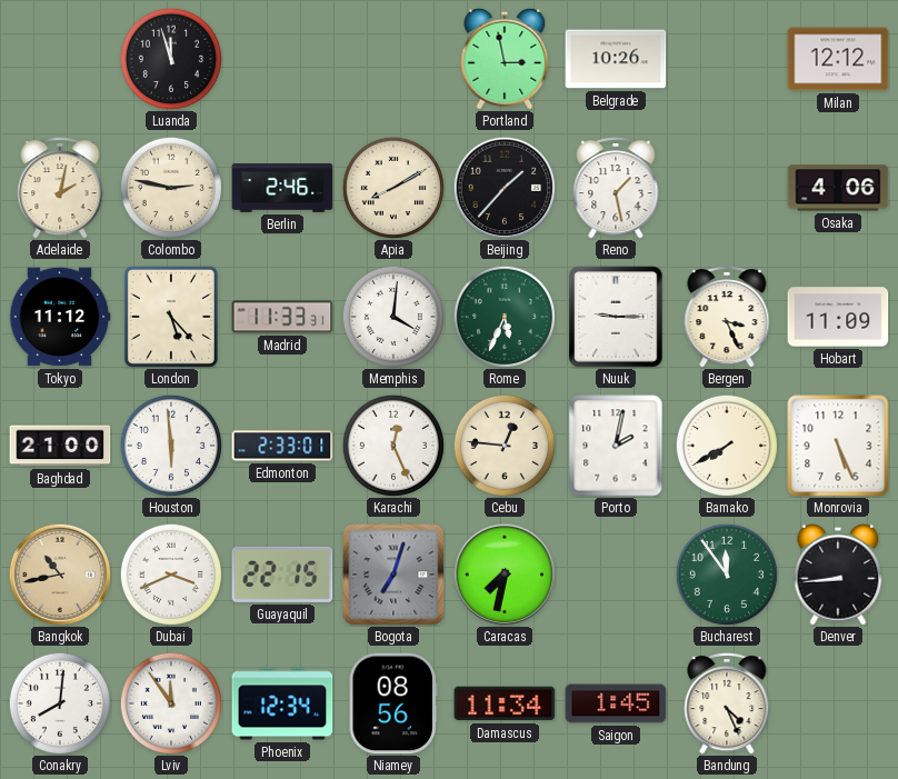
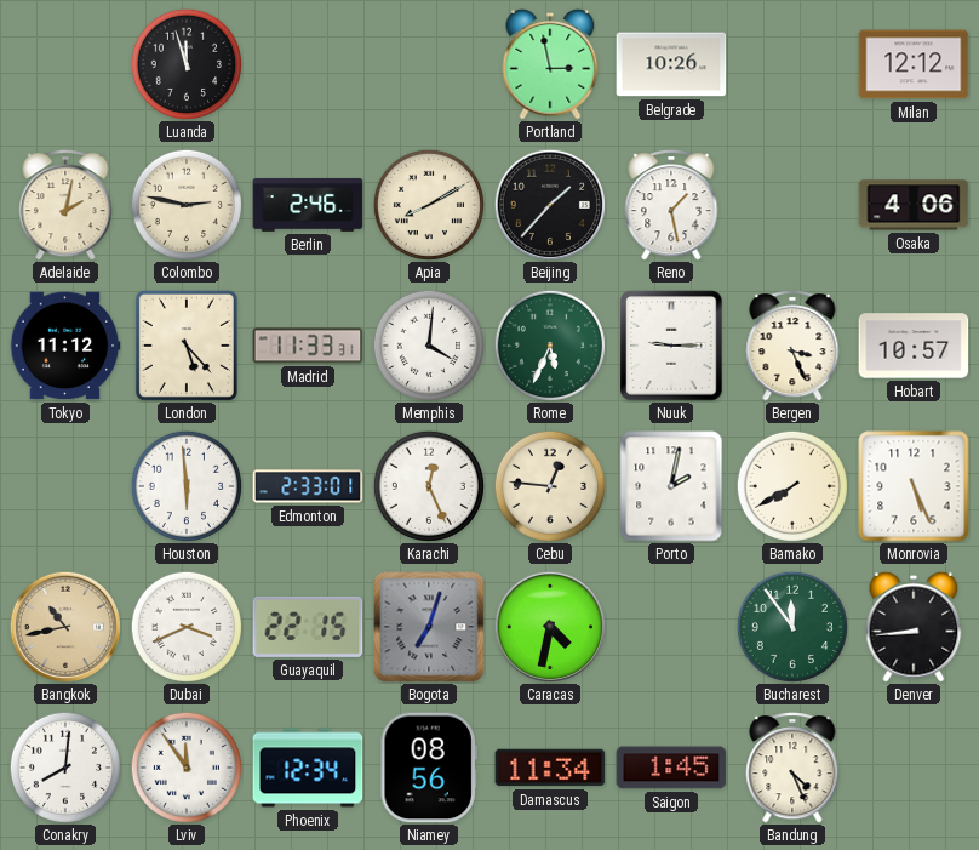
Hobart: 11:09 -> 10:57
Baghdad: 21:00 -> none
Caracas: 7:32 -> 4:32
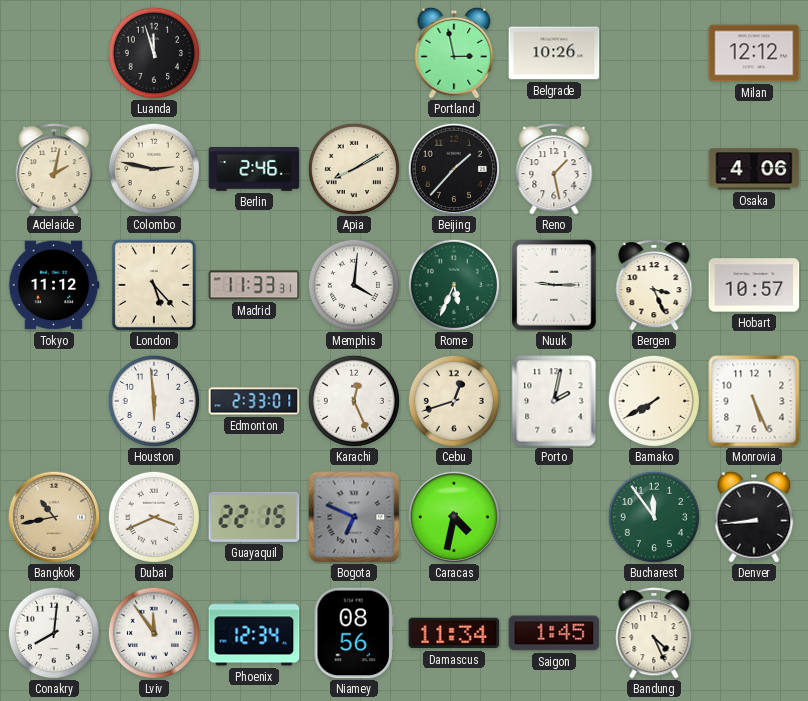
Cebu: 12:46 -> 12:42
Bogota: 7:03 -> 6:49
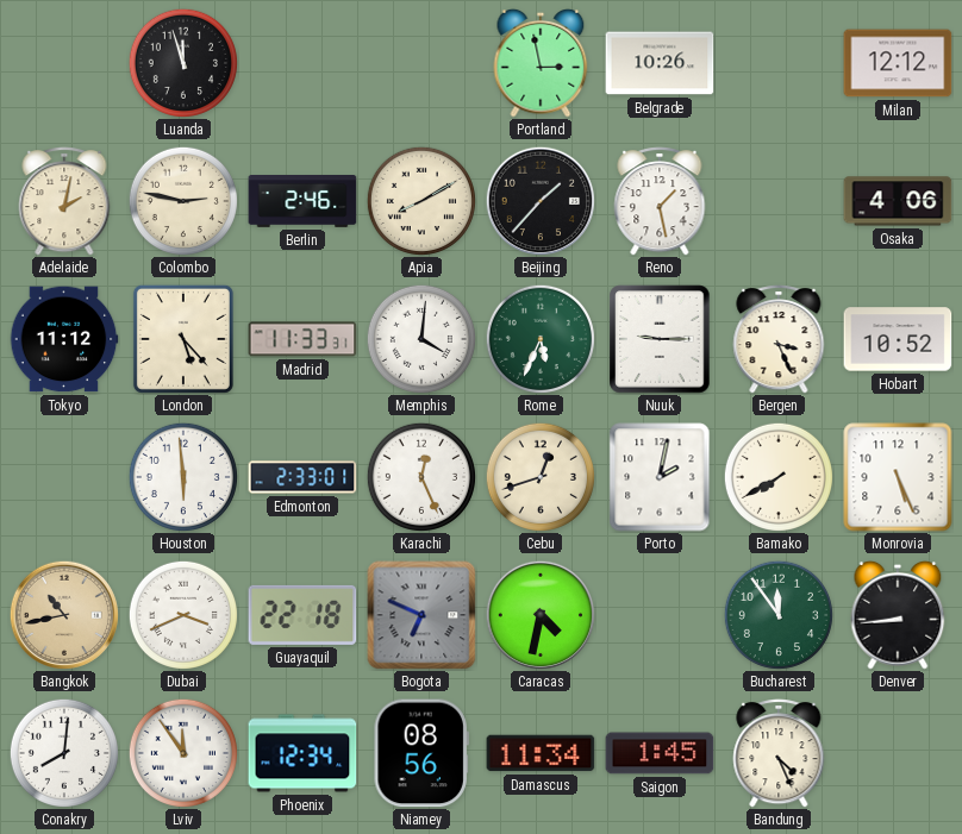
Hobart: 10:57 -> 10:52
Guayaquil: 22:15 -> 22:18
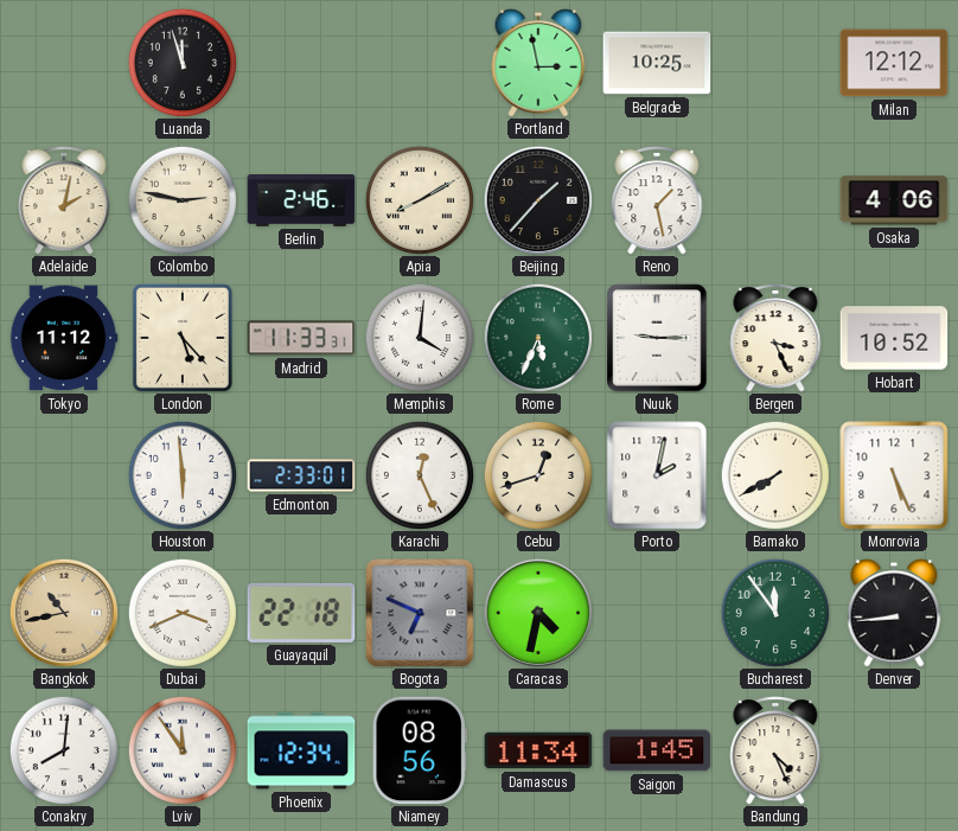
Belgrade: 10:26 -> 10:25
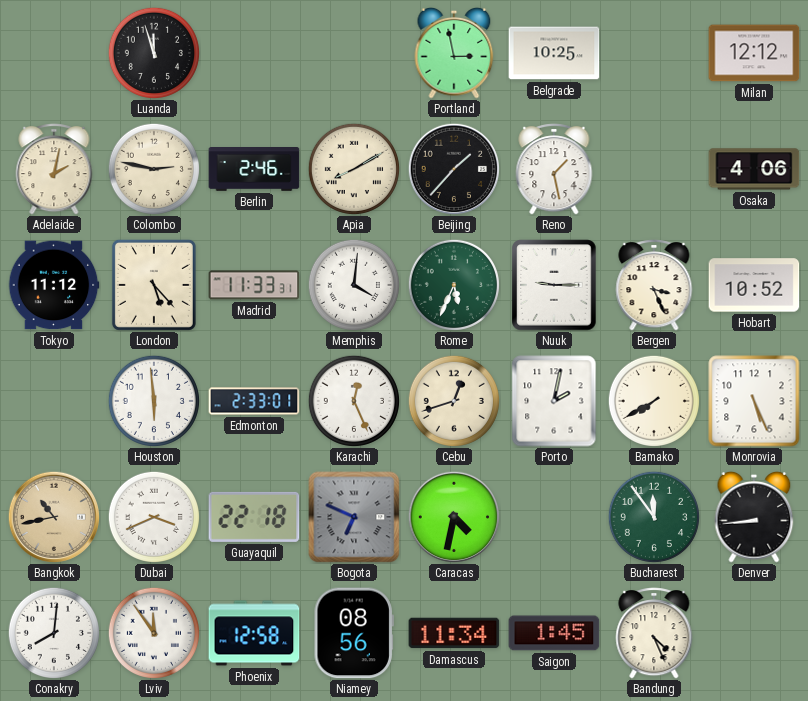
Phoenix: 12:34 -> 12:58
